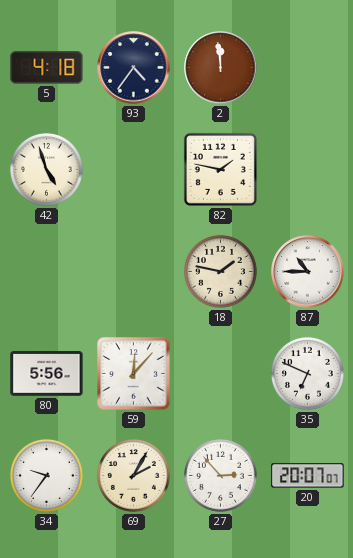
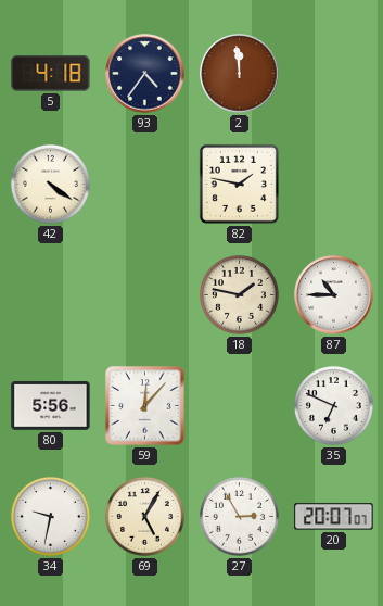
42: 4:57 -> 4:21
34: 9:36 -> 9:32
69: 2:05 -> 5:05
27: 2:53 -> 2:55
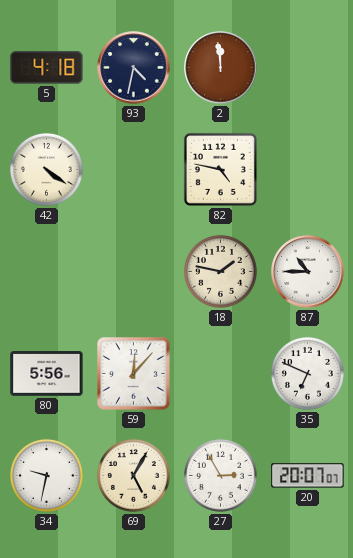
93: 4:36 -> 4:32
82: 1:47 -> 4:47
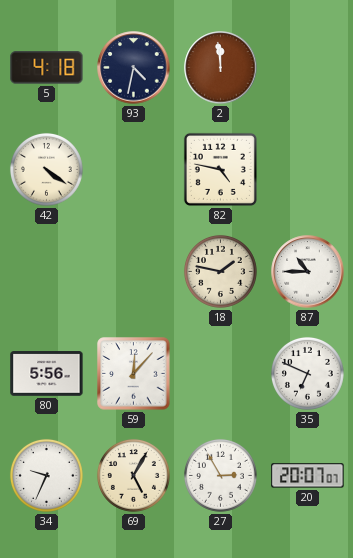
34: 9:32 -> 9:34
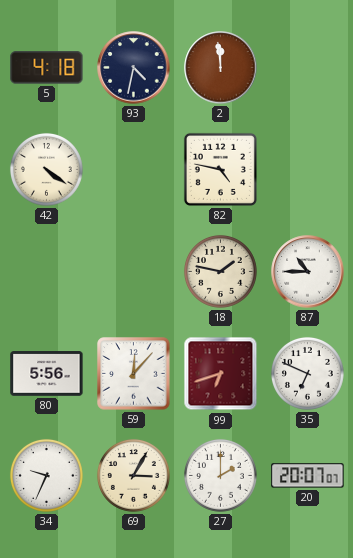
99: none -> 6:42
69: 5:05 -> 3:05
27: 2:55 -> 2:00
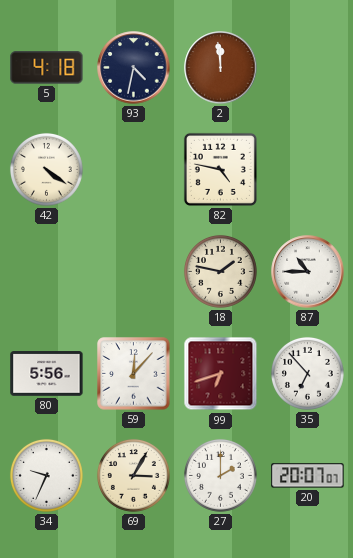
35: 6:49 -> 6:53
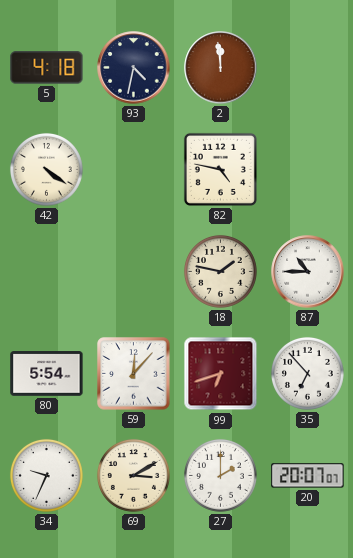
80: 5:56 -> 5:54
69: 3:05 -> 3:10
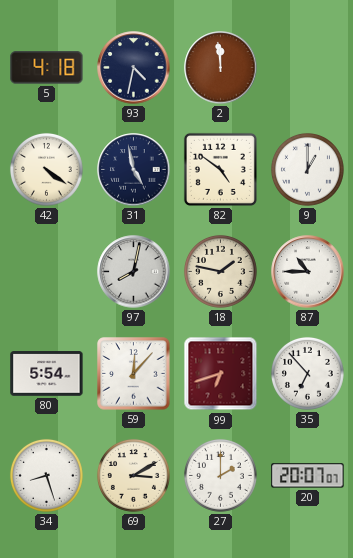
31: none -> 4:58
82: 4:47 -> 4:51
9: none -> 1:00
97: none -> 8:02
34: 9:34 -> 8:27
